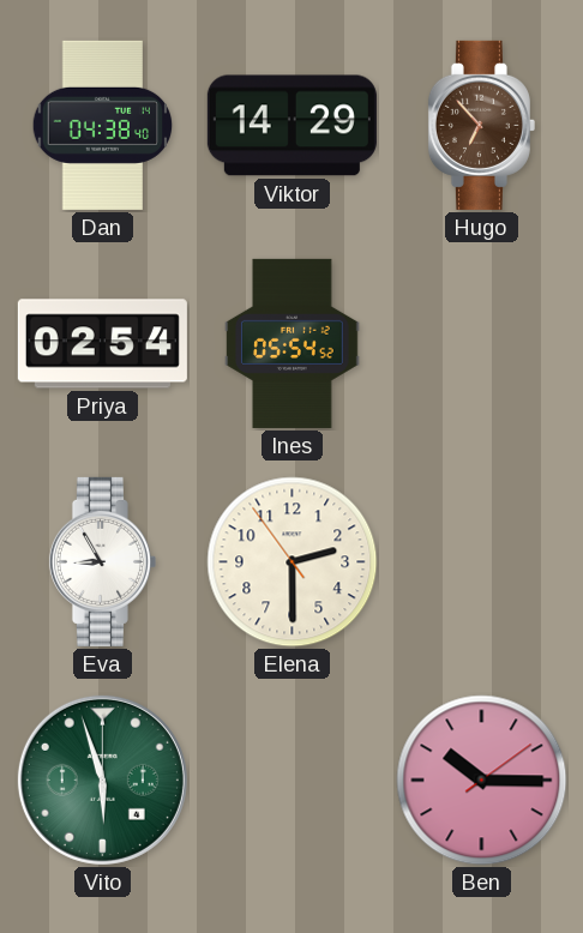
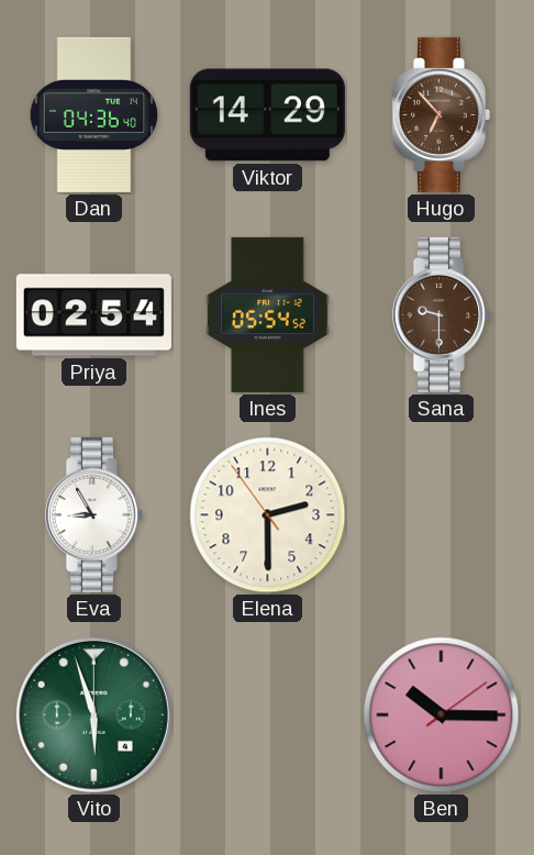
Dan: 04:38 -> 04:36
Sana: none -> 9:30
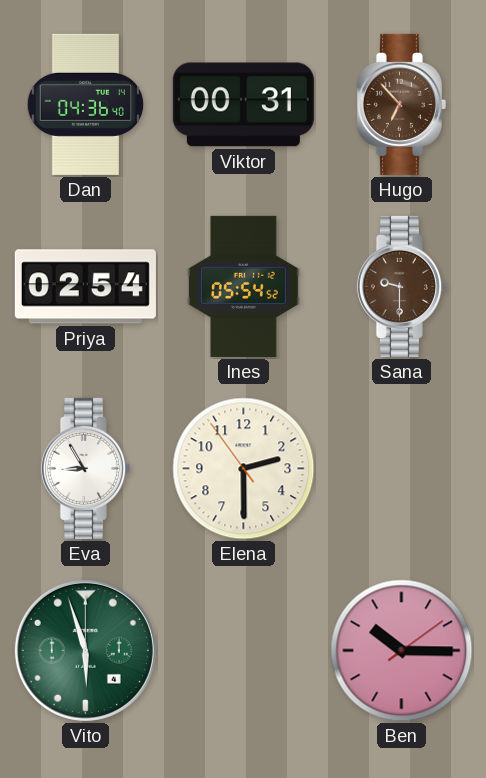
Viktor: 14:29 -> 00:31
